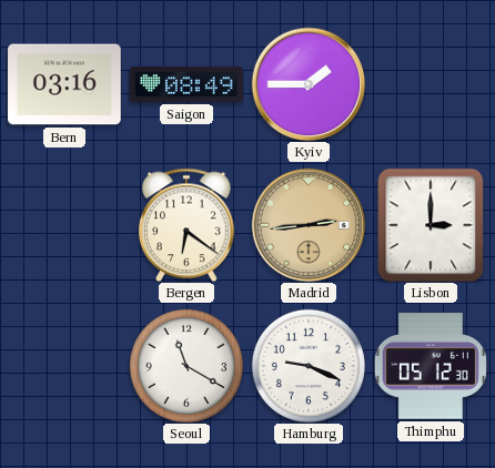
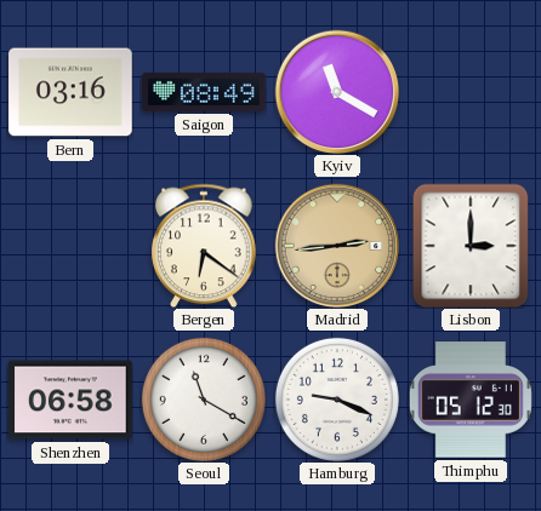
Kyiv: 1:45 -> 11:20
Shenzhen: none -> 06:58
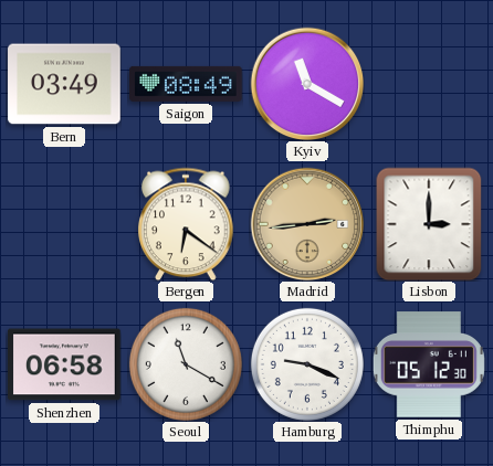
Bern: 03:16 -> 03:49
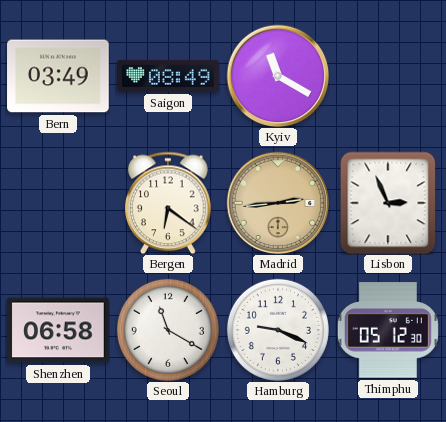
Lisbon: 3:00 -> 2:56
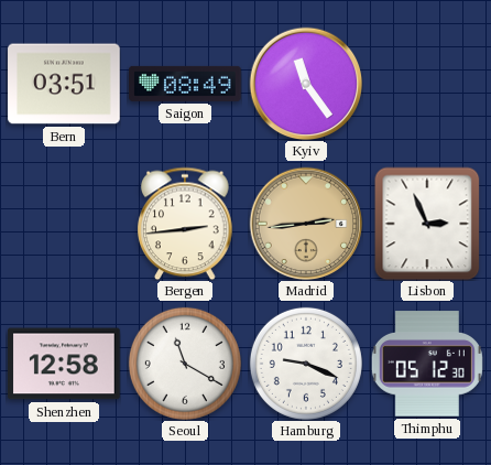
Bern: 03:49 -> 03:51
Kyiv: 11:20 -> 11:24
Bergen: 6:21 -> 2:44
Shenzhen: 06:58 -> 12:58
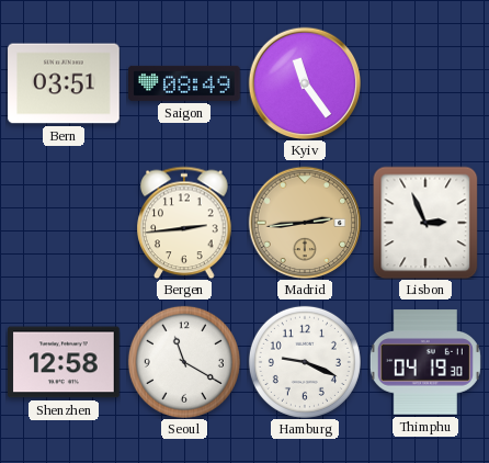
Thimphu: 05:12 -> 04:19
